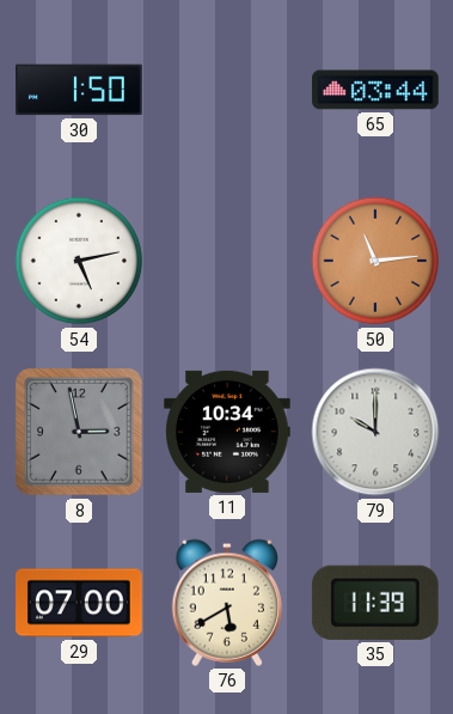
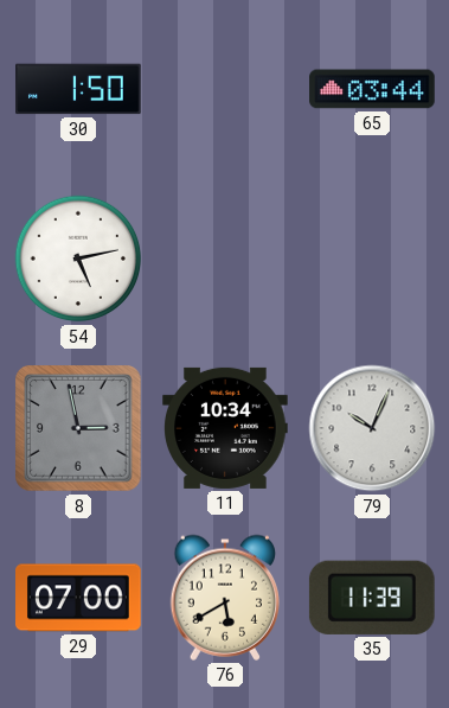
50: 11:14 -> none
79: 10:00 -> 10:04
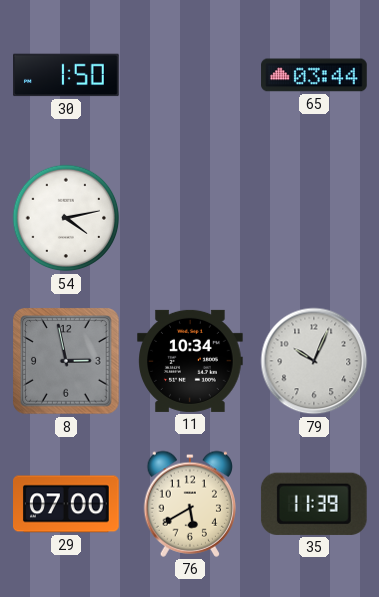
54: 5:13 -> 4:13
